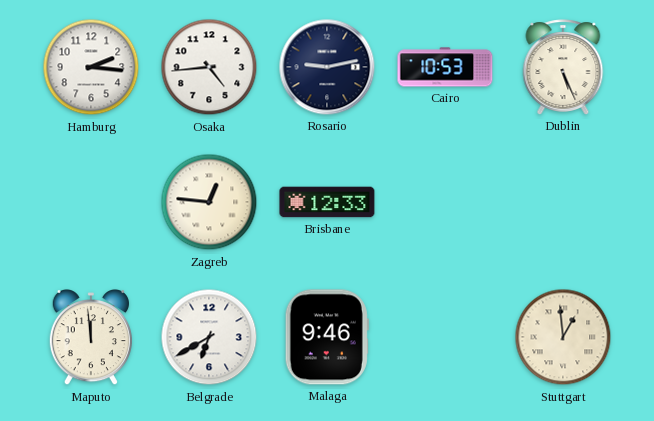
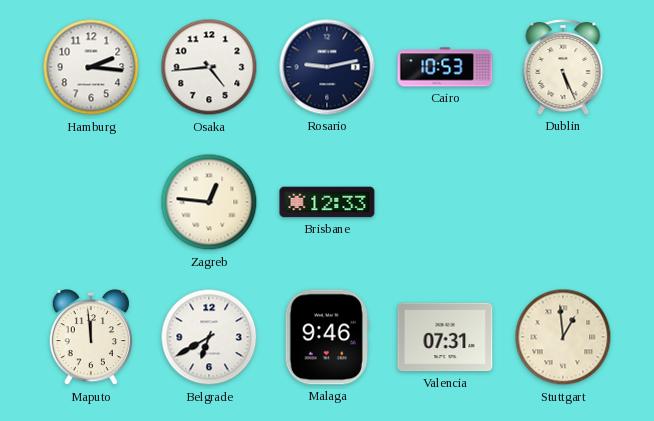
Valencia: none -> 07:31
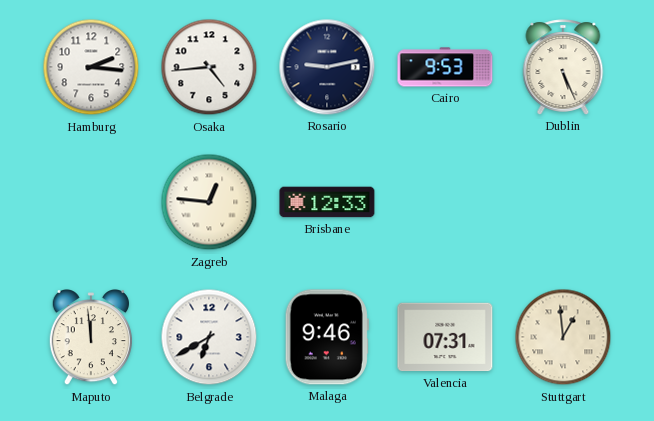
Cairo: 10:53 -> 9:53
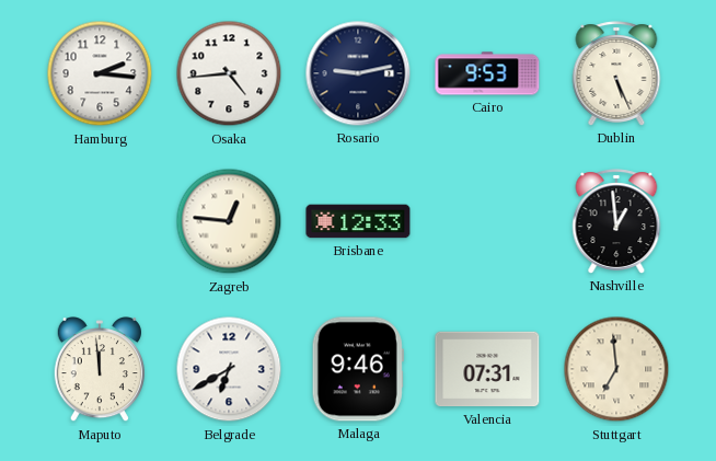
Nashville: none -> 12:59
Stuttgart: 12:59 -> 6:59
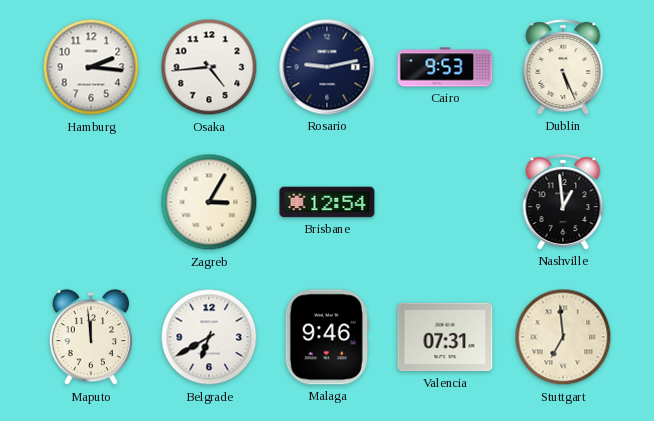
Zagreb: 12:46 -> 3:05
Brisbane: 12:33 -> 12:54
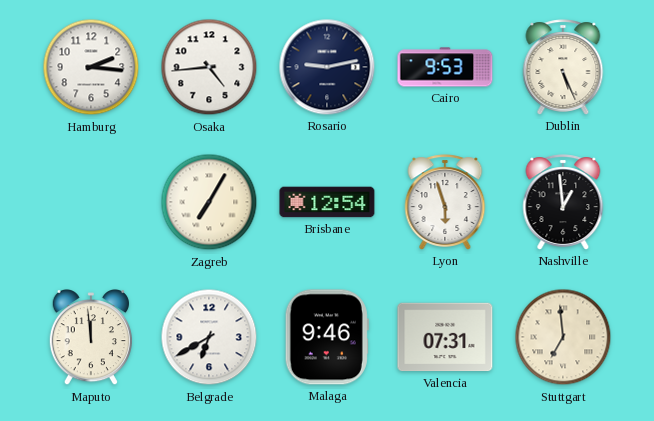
Zagreb: 3:05 -> 7:05
Lyon: none -> 5:57
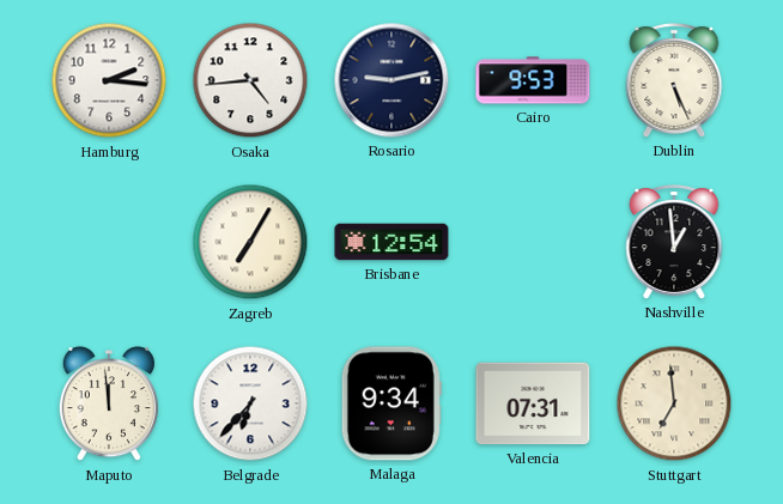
Lyon: 5:57 -> none
Belgrade: 6:40 -> 6:37
Malaga: 9:46 -> 9:34
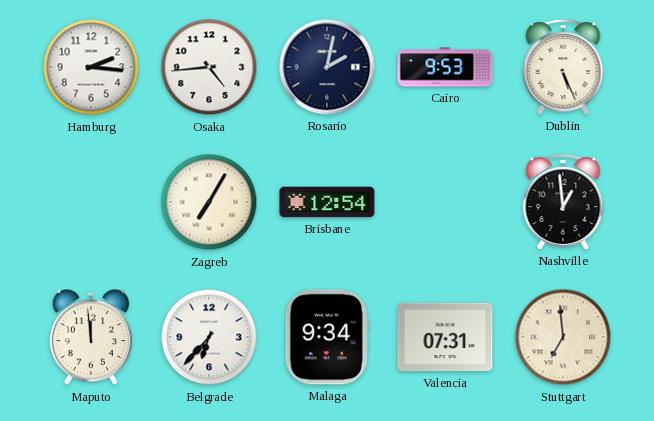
Rosario: 9:13 -> 2:02
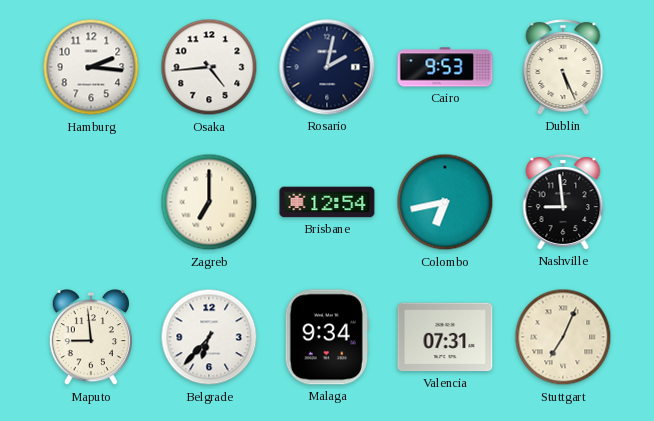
Zagreb: 7:05 -> 7:00
Colombo: none -> 6:43
Nashville: 12:59 -> 8:59
Maputo: 11:59 -> 8:59
Stuttgart: 6:59 -> 7:04
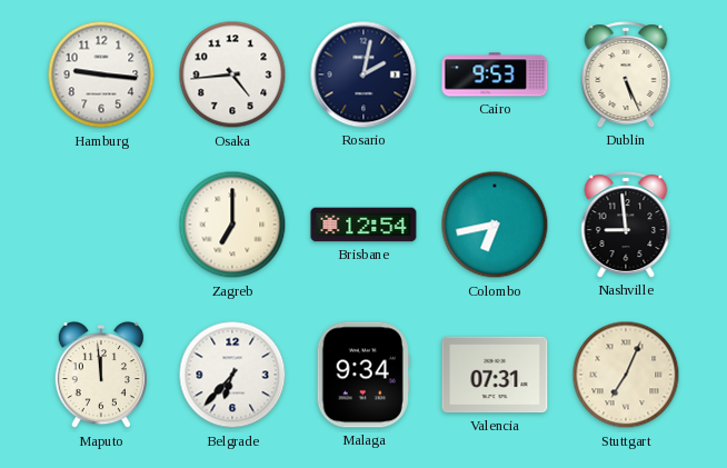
Hamburg: 2:16 -> 9:16
Maputo: 8:59 -> 11:59
